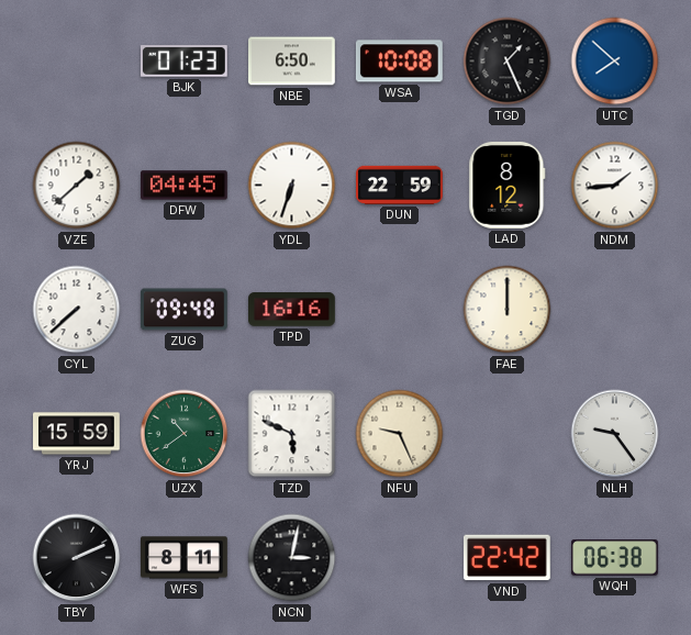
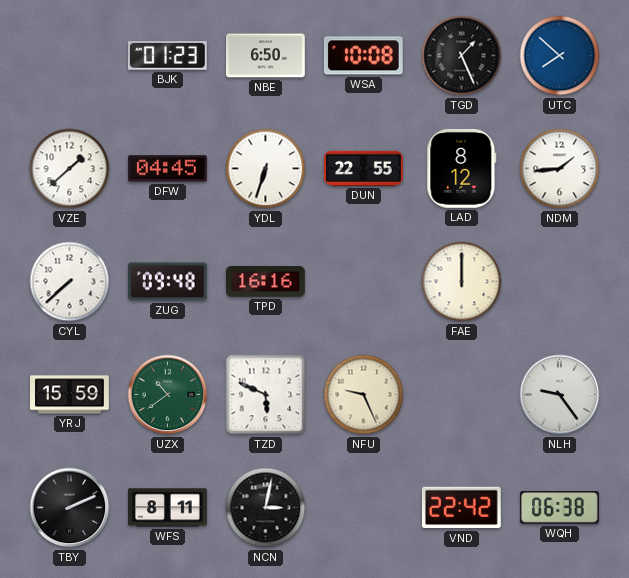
DUN: 22:59 -> 22:55
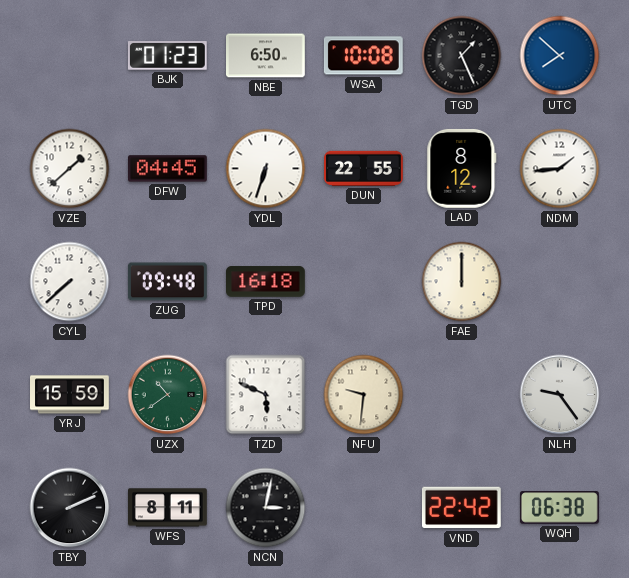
TPD: 16:16 -> 16:18
NFU: 9:26 -> 9:31
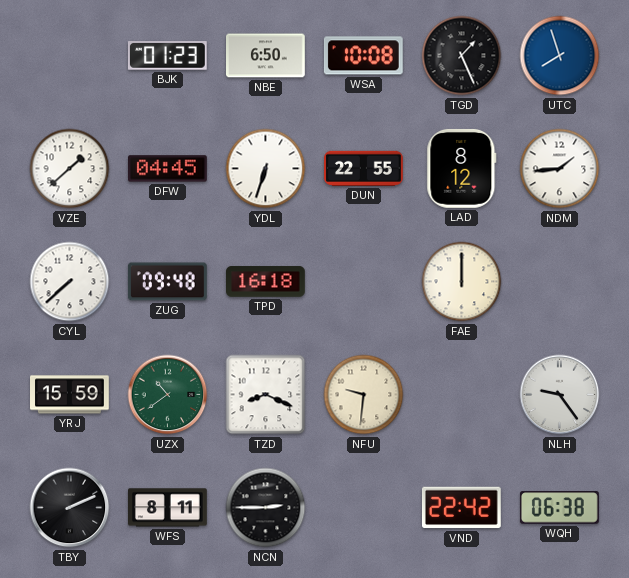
UTC: 7:52 -> 7:57
TZD: 5:49 -> 8:19
NCN: 3:02 -> 2:45
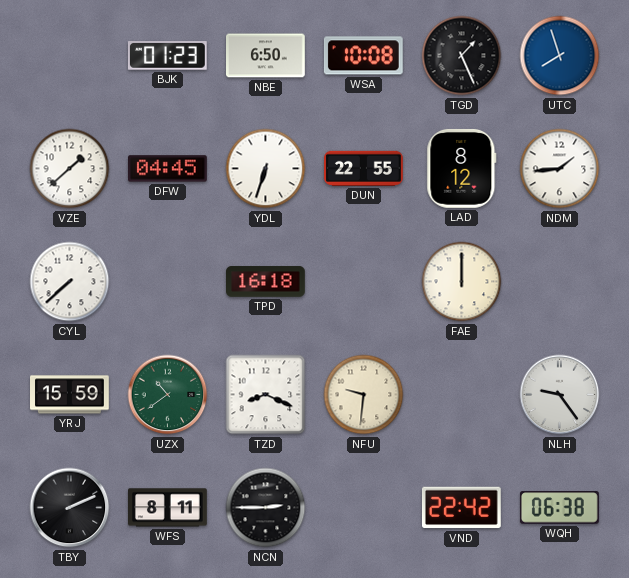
ZUG: 09:48 -> none
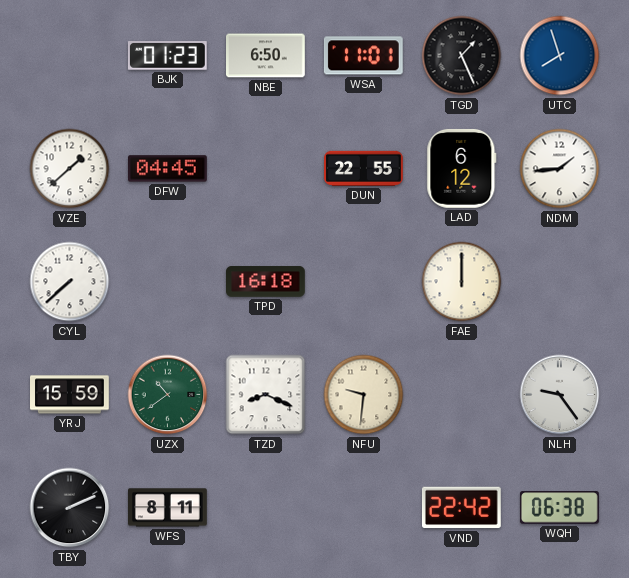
WSA: 10:08 -> 11:01
YDL: 6:33 -> none
LAD: 8:12 -> 6:12
NCN: 2:45 -> none
